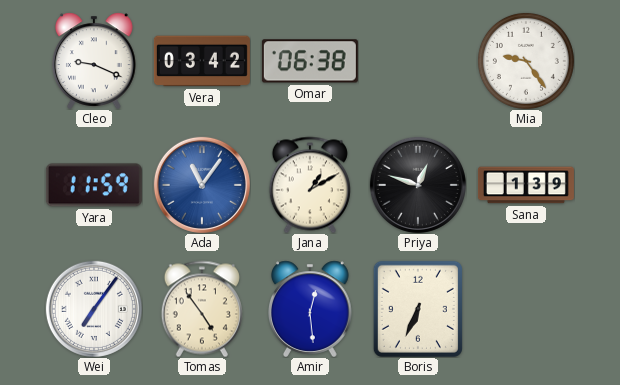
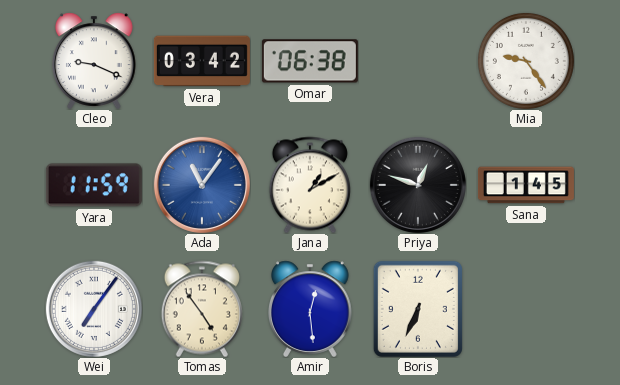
Sana: 1:39 -> 1:45
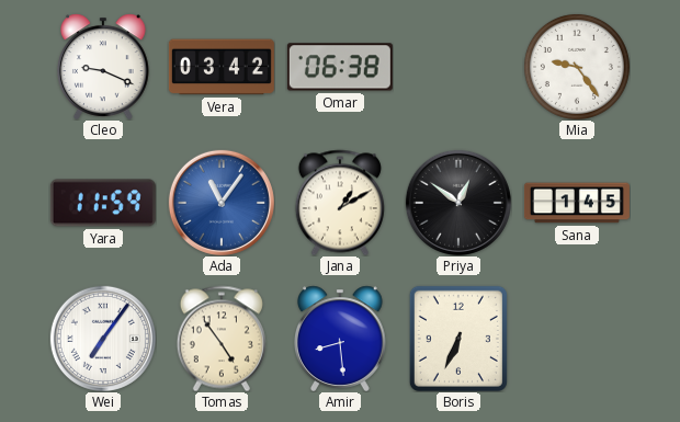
Priya: 12:48 -> 12:51
Amir: 12:29 -> 8:29
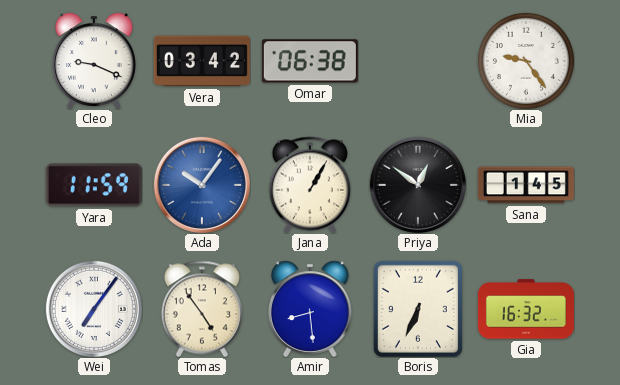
Ada: 11:06 -> 10:06
Jana: 1:10 -> 1:05
Gia: none -> 16:32
